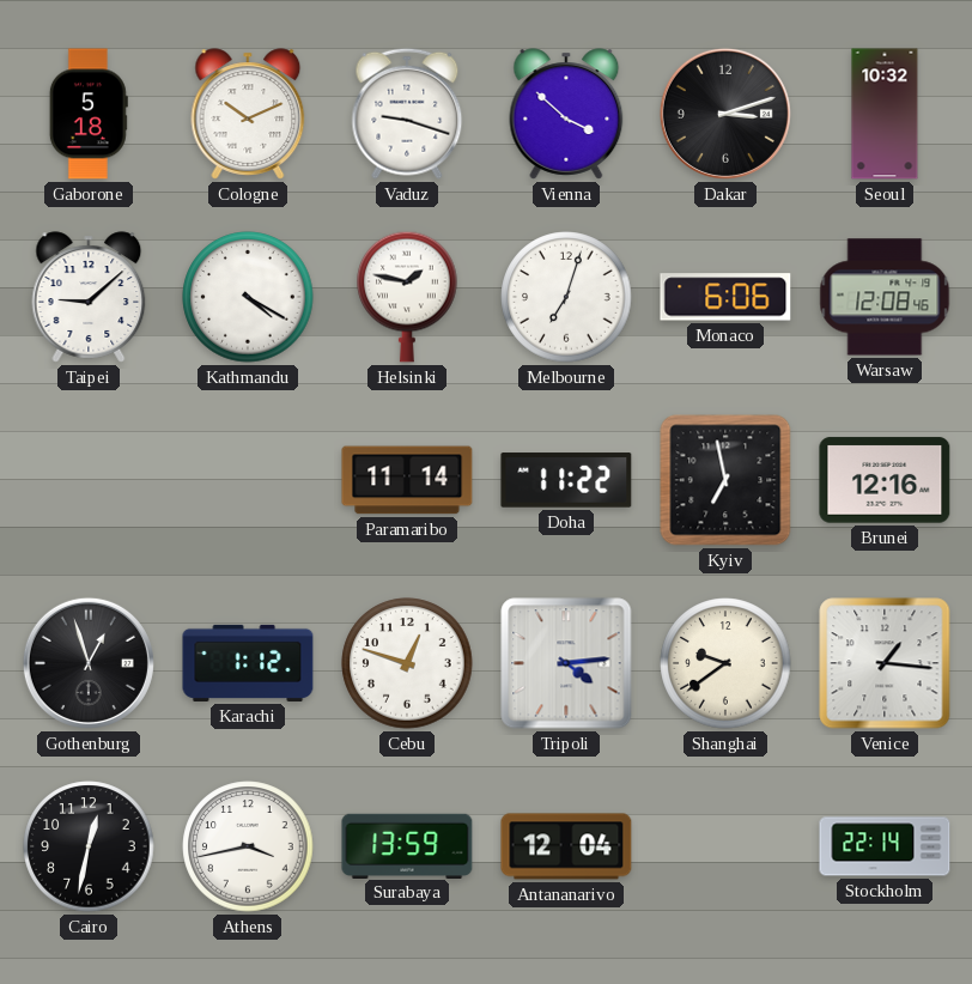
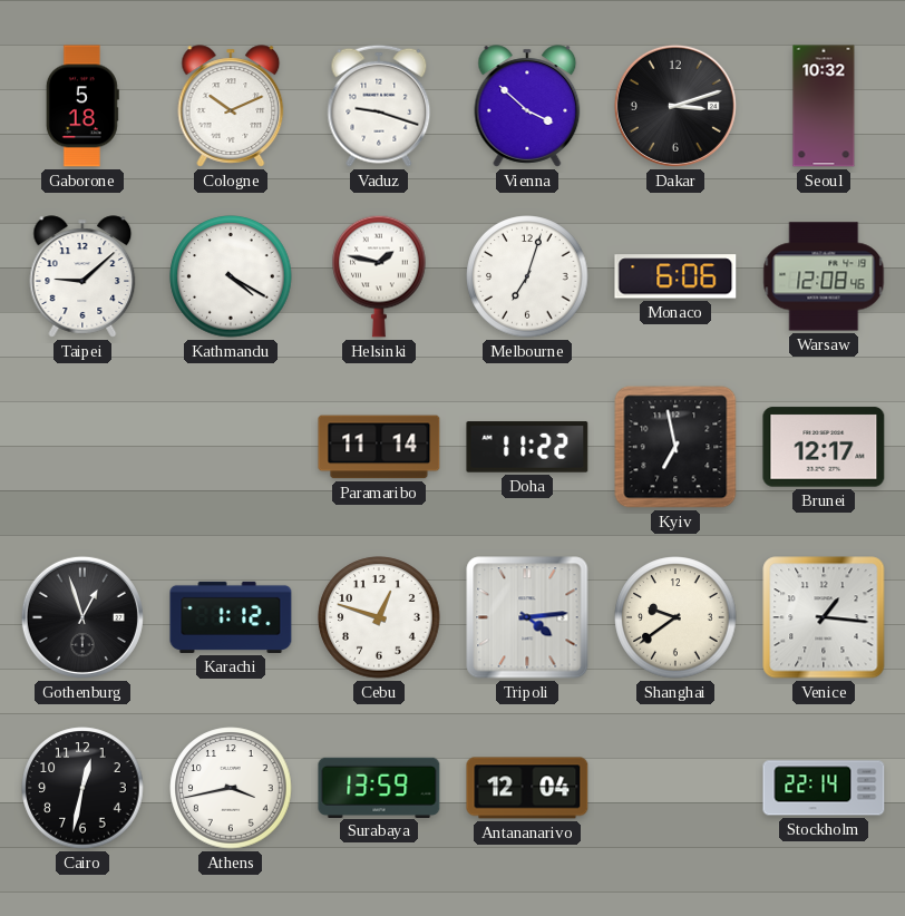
Brunei: 12:16 -> 12:17
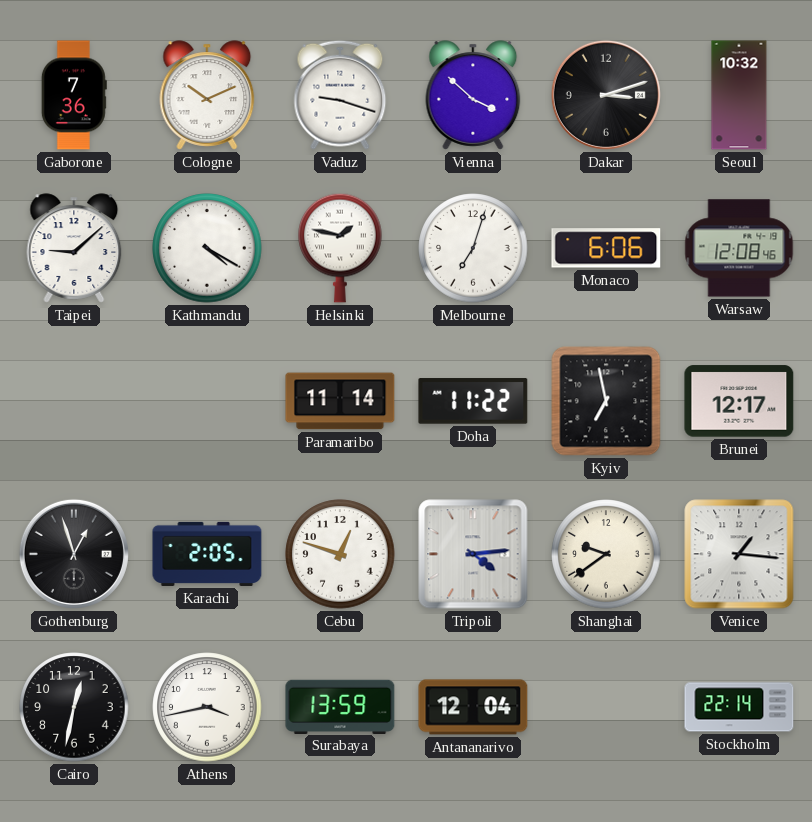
Gaborone: 5:18 -> 7:36
Karachi: 1:12 -> 2:05
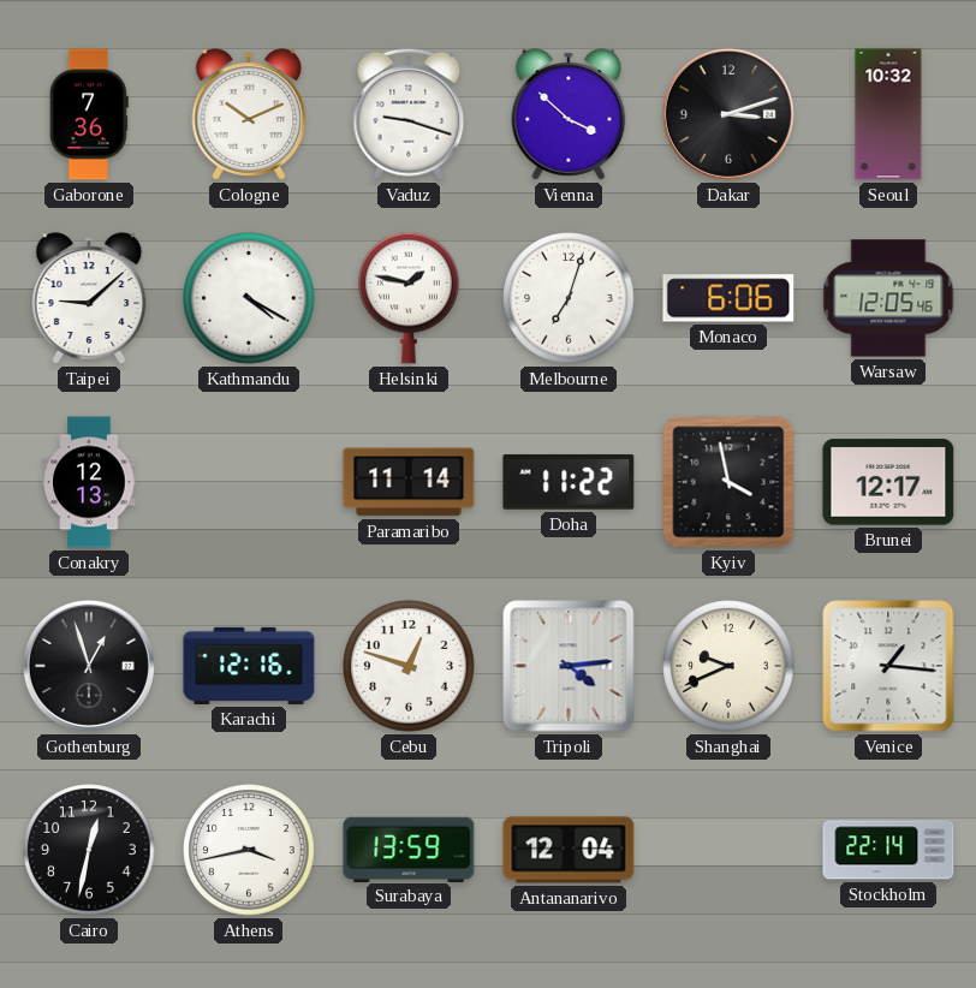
Warsaw: 12:08 -> 12:05
Conakry: none -> 12:13
Kyiv: 6:58 -> 3:58
Karachi: 2:05 -> 12:16
Shanghai: 9:39 -> 9:41
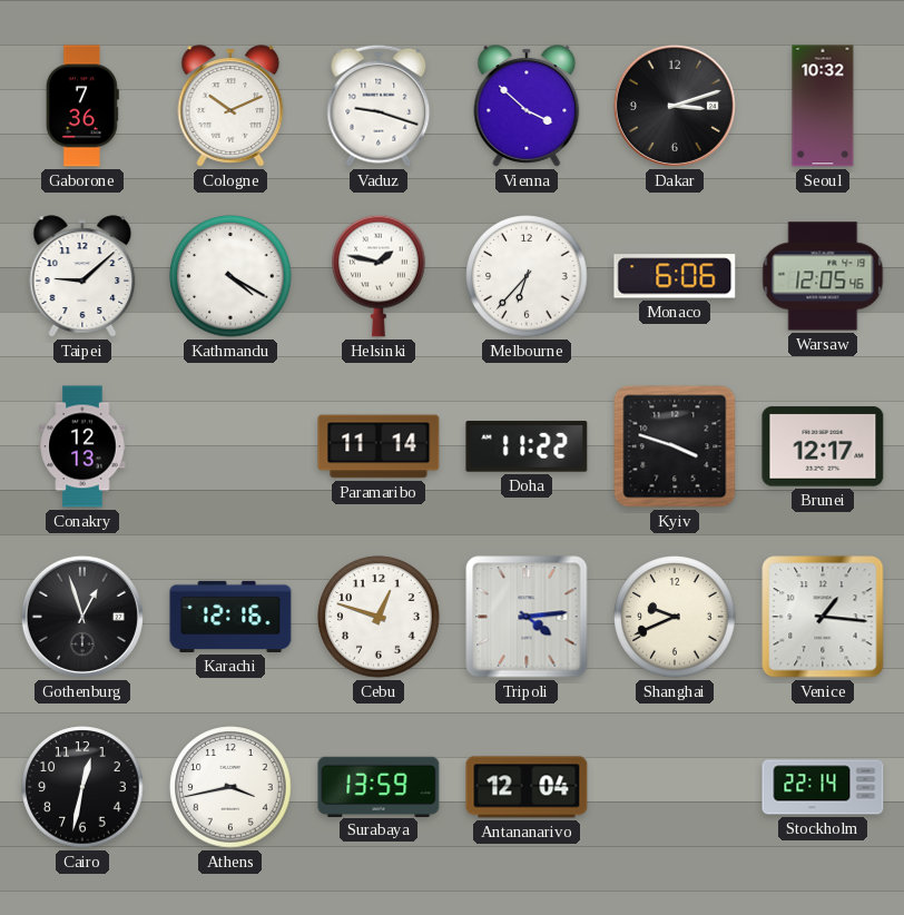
Melbourne: 7:03 -> 6:37
Kyiv: 3:58 -> 3:48
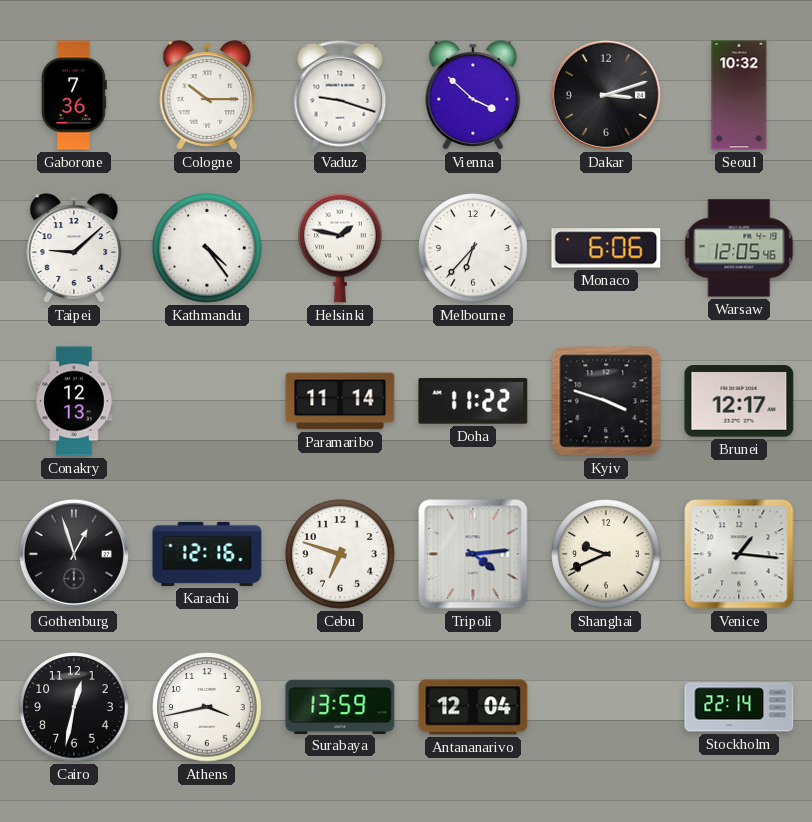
Cologne: 10:11 -> 10:15
Kathmandu: 4:20 -> 4:24
Cebu: 12:48 -> 6:48
